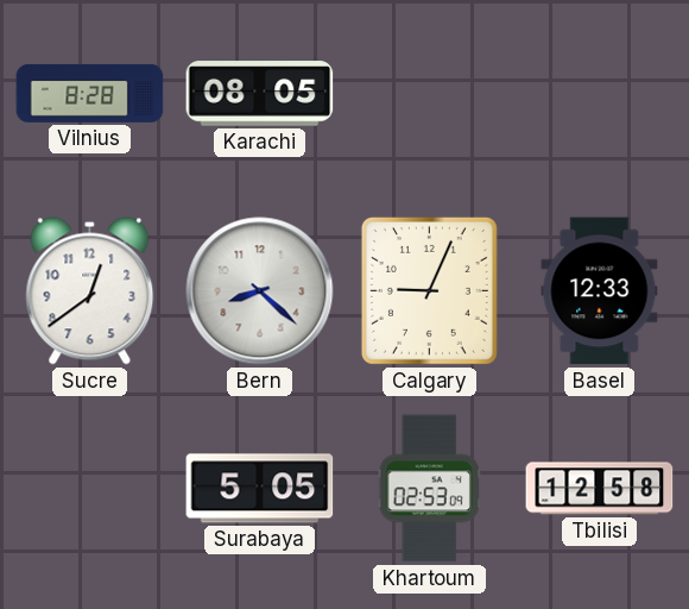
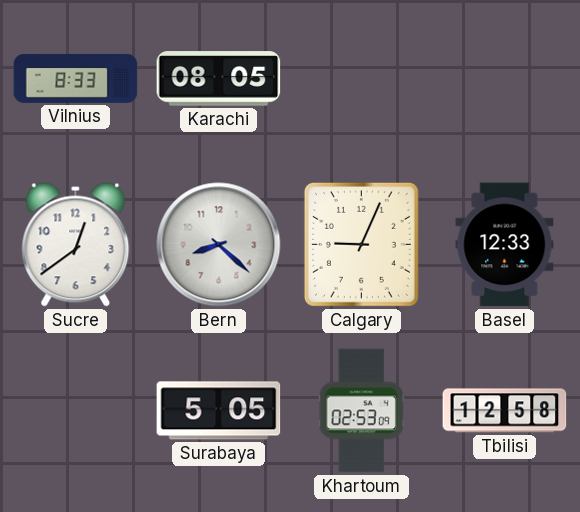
Vilnius: 8:28 -> 8:33
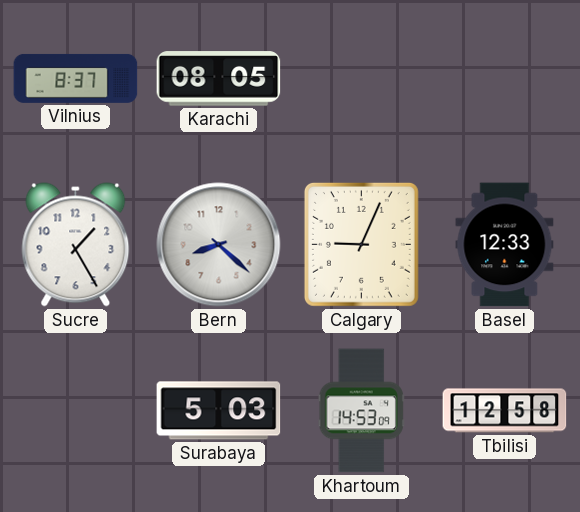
Vilnius: 8:33 -> 8:37
Sucre: 12:39 -> 1:25
Surabaya: 5:05 -> 5:03
Khartoum: 02:53 -> 14:53
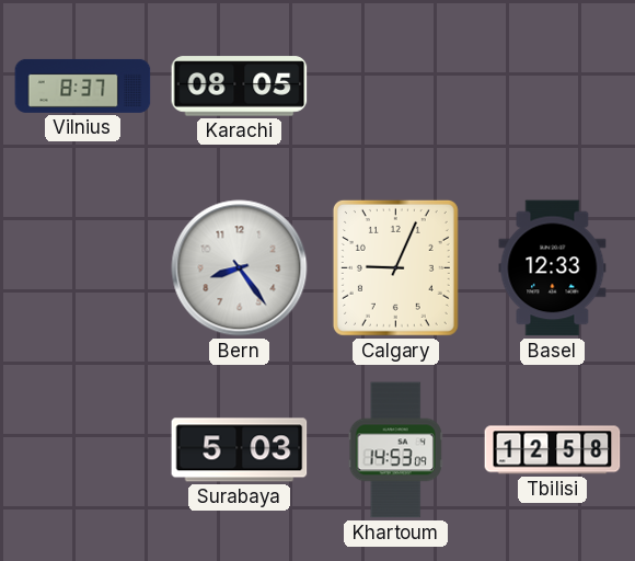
Sucre: 1:25 -> none
Bern: 8:22 -> 8:24
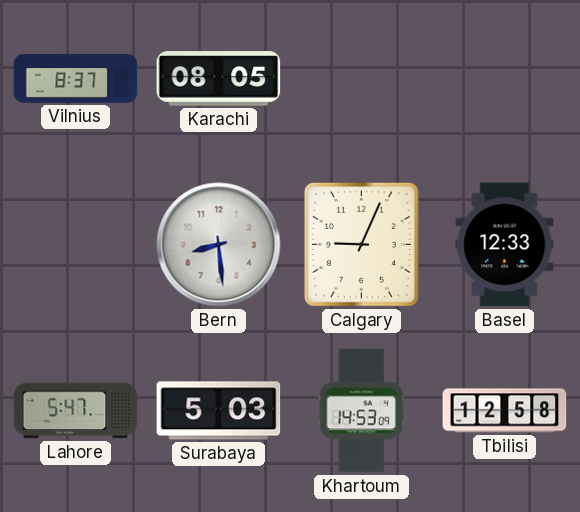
Bern: 8:24 -> 8:29
Lahore: none -> 5:47
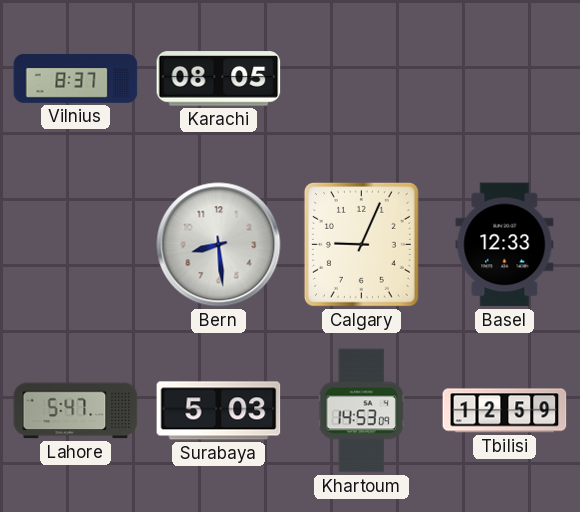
Tbilisi: 12:58 -> 12:59
